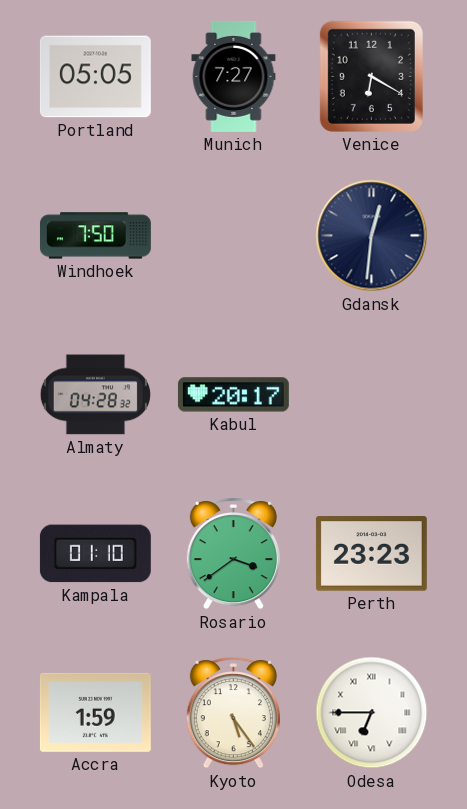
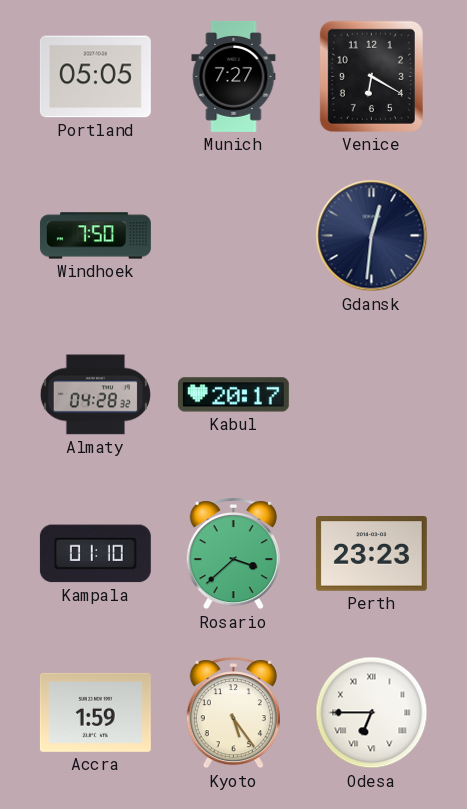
Rosario: 3:39 -> 3:38
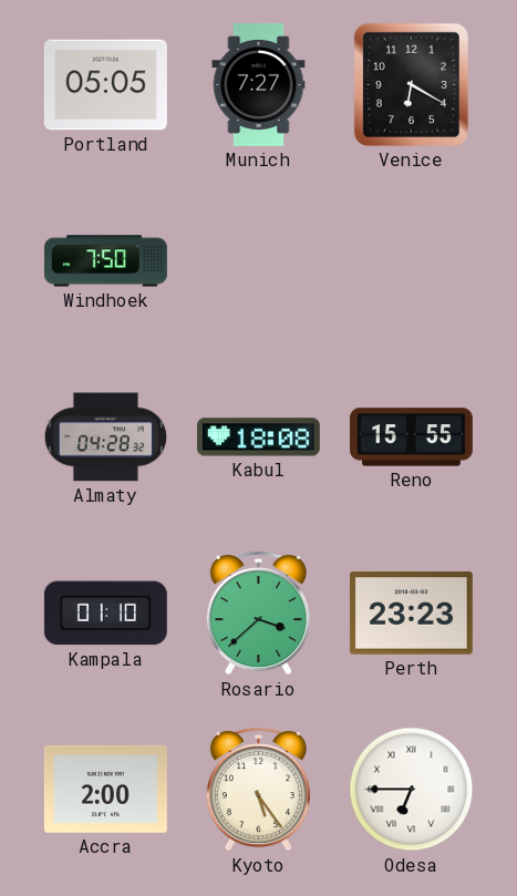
Gdansk: 12:31 -> none
Kabul: 20:17 -> 18:08
Reno: none -> 15:55
Accra: 1:59 -> 2:00
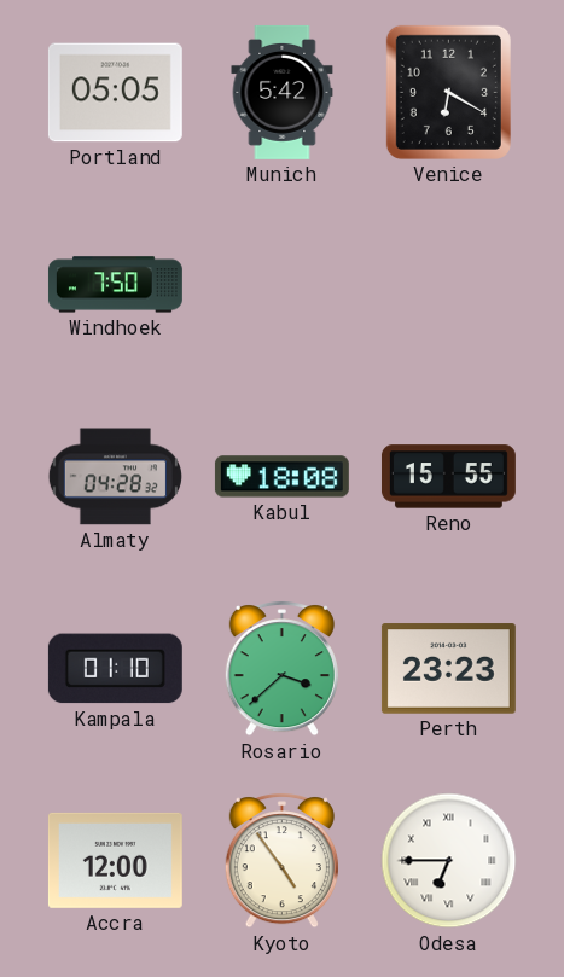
Munich: 7:27 -> 5:42
Accra: 2:00 -> 12:00
Kyoto: 5:24 -> 4:54
